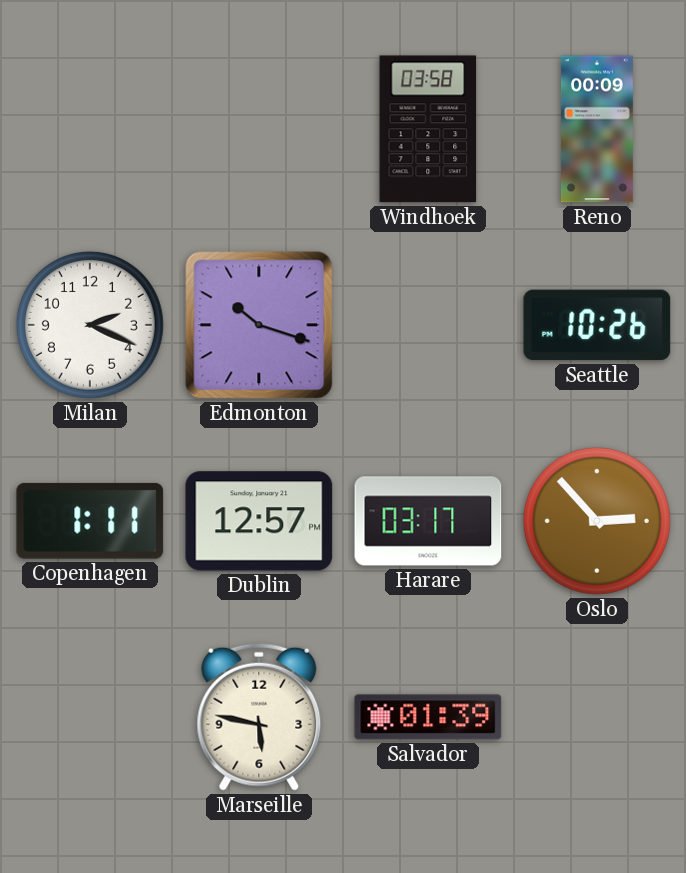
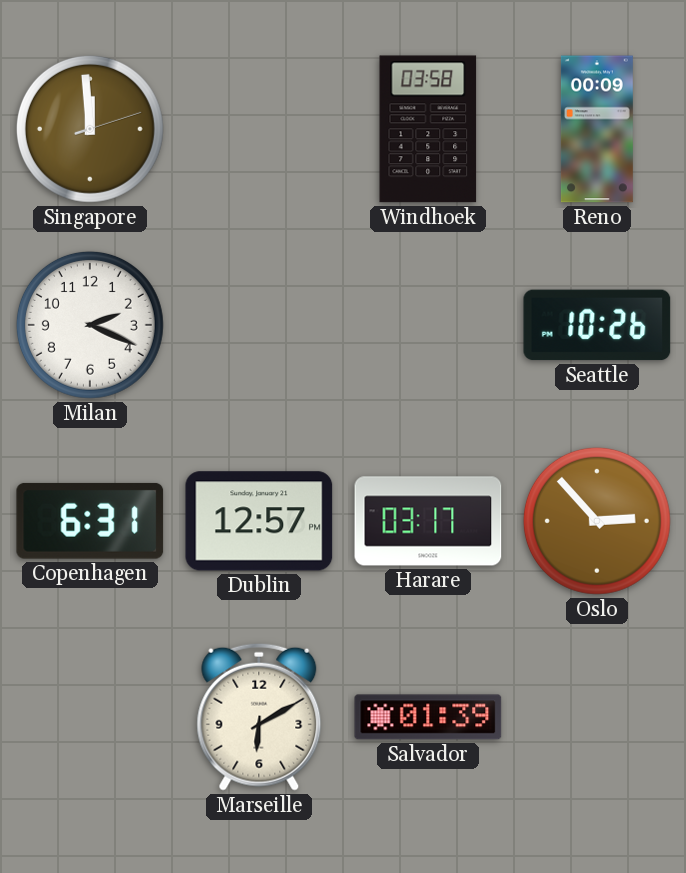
Singapore: none -> 11:59
Edmonton: 10:18 -> none
Copenhagen: 1:11 -> 6:31
Marseille: 5:47 -> 6:10
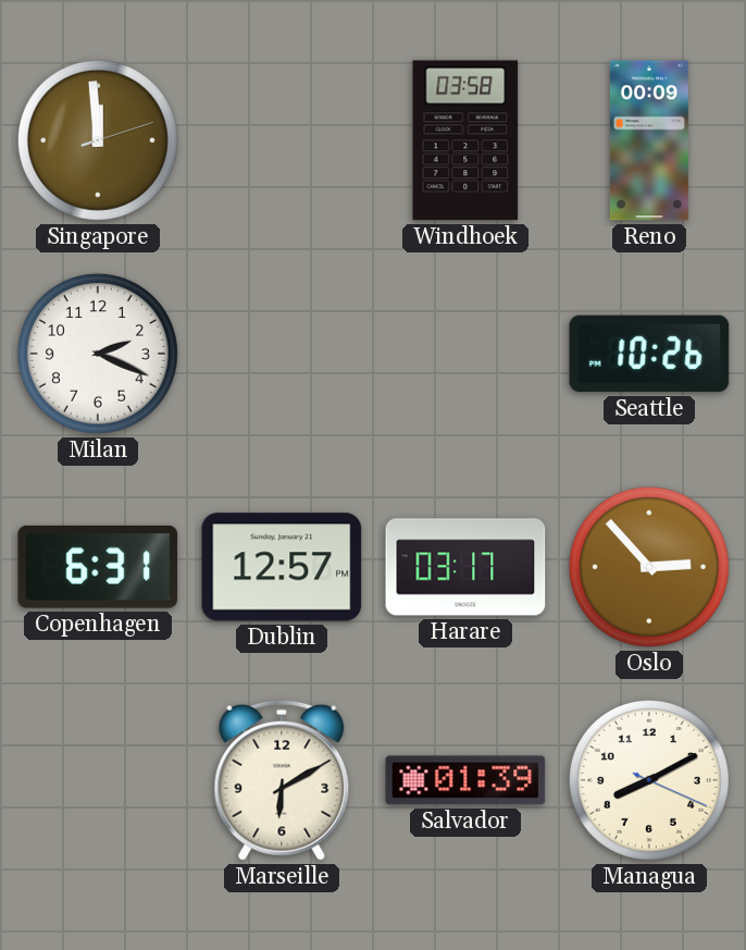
Managua: none -> 8:10
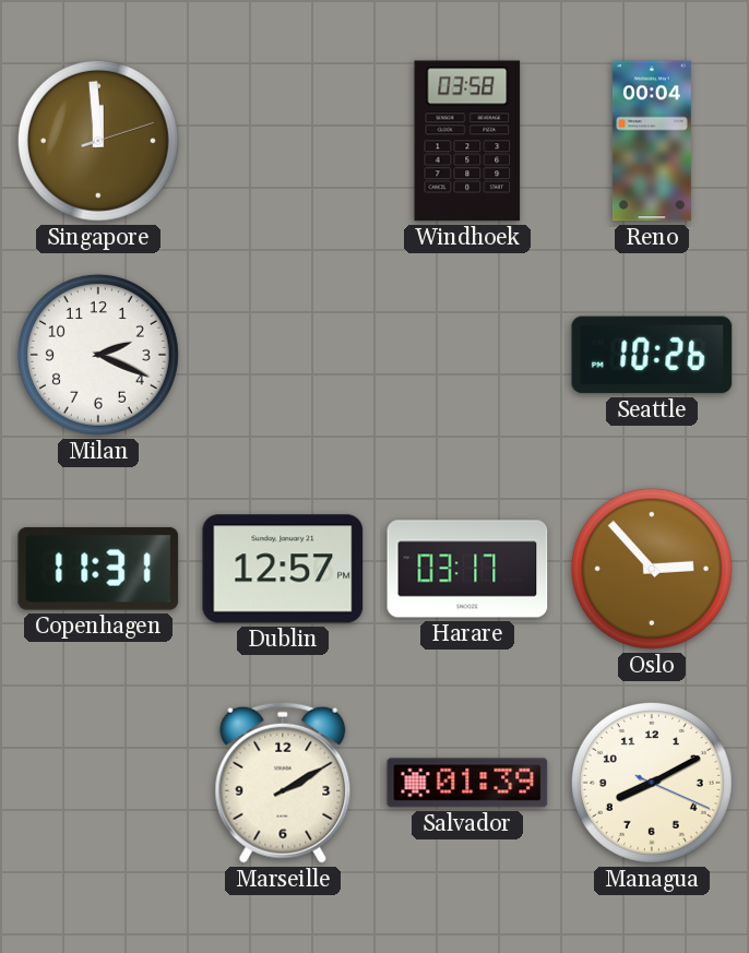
Reno: 00:09 -> 00:04
Copenhagen: 6:31 -> 11:31
Marseille: 6:10 -> 2:10
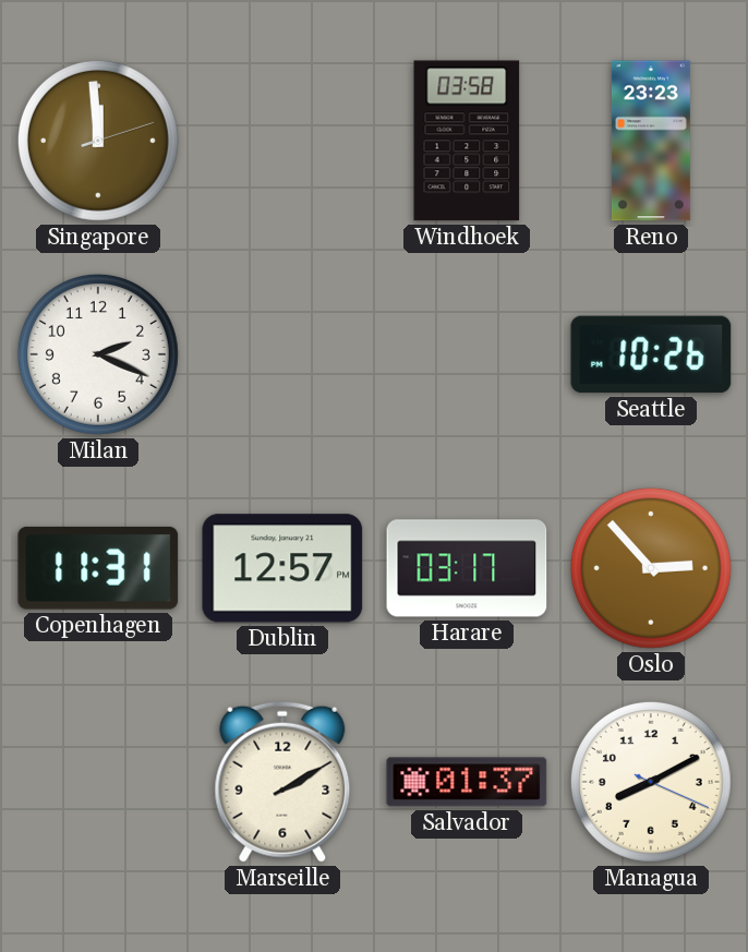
Reno: 00:04 -> 23:23
Salvador: 01:39 -> 01:37
